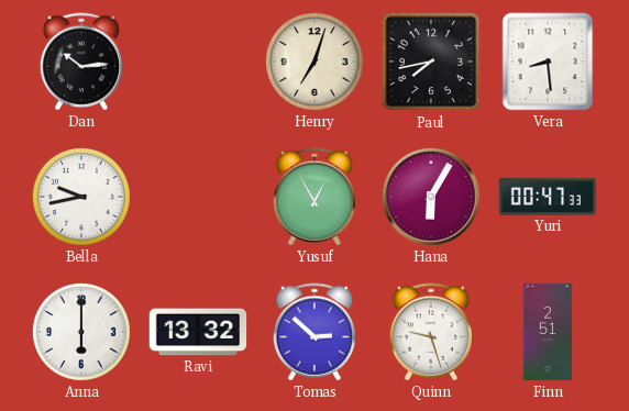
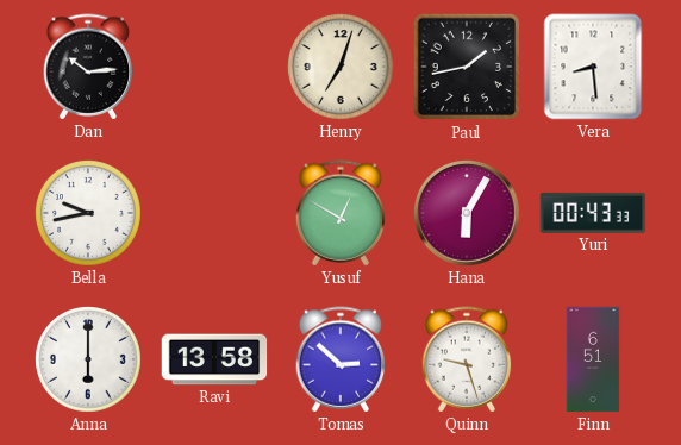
Paul: 7:43 -> 1:43
Yusuf: 12:55 -> 12:50
Yuri: 00:47 -> 00:43
Ravi: 13:32 -> 13:58
Finn: 2:51 -> 6:51
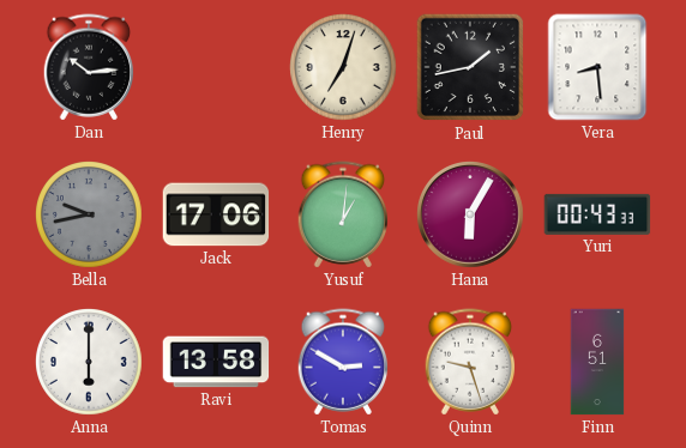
Bella dial: white -> grey
Jack: none -> 17:06
Yusuf: 12:50 -> 1:01
Tomas: 2:52 -> 2:50
